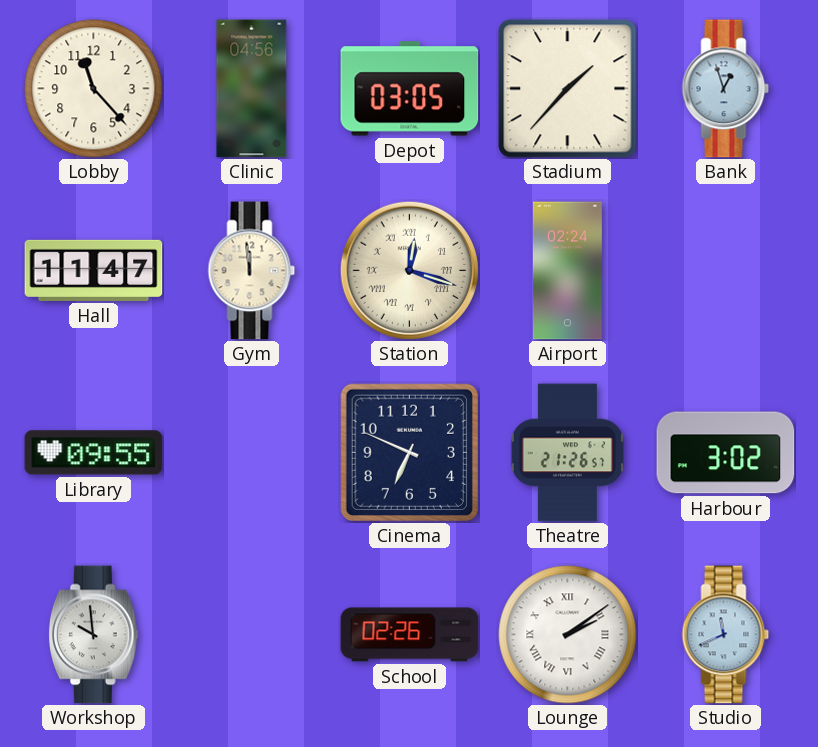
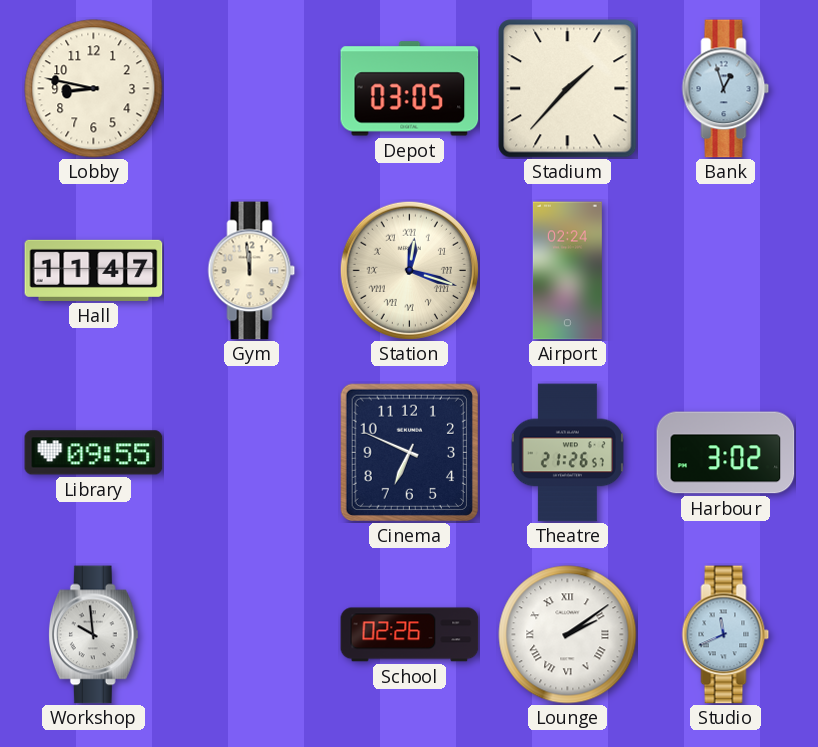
Lobby: 11:23 -> 8:47
Clinic: 04:56 -> none
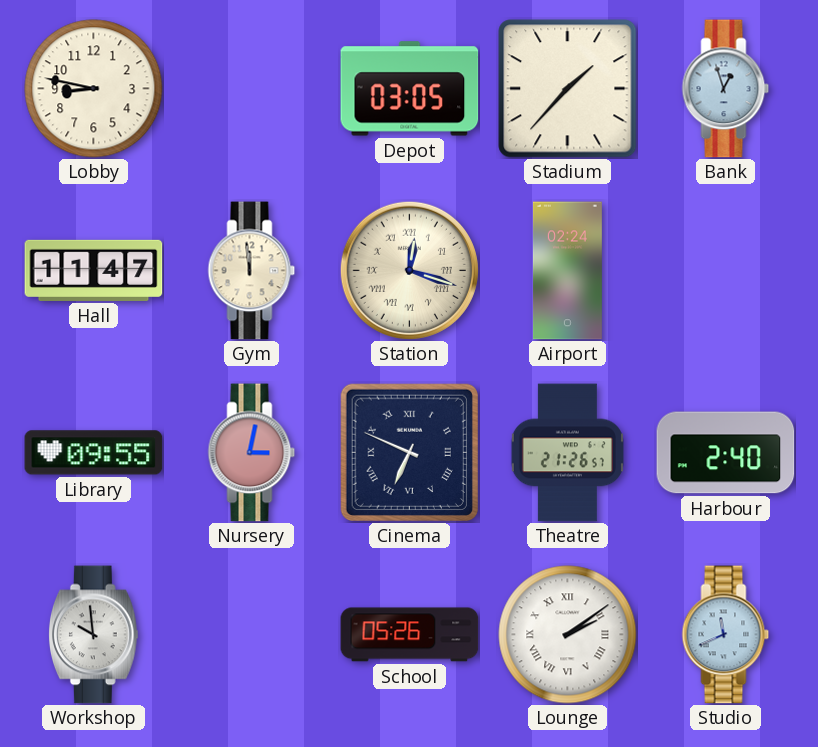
Nursery: none -> 3:02
Cinema numerals: Arabic -> Roman
Harbour: 3:02 -> 2:40
School: 02:26 -> 05:26
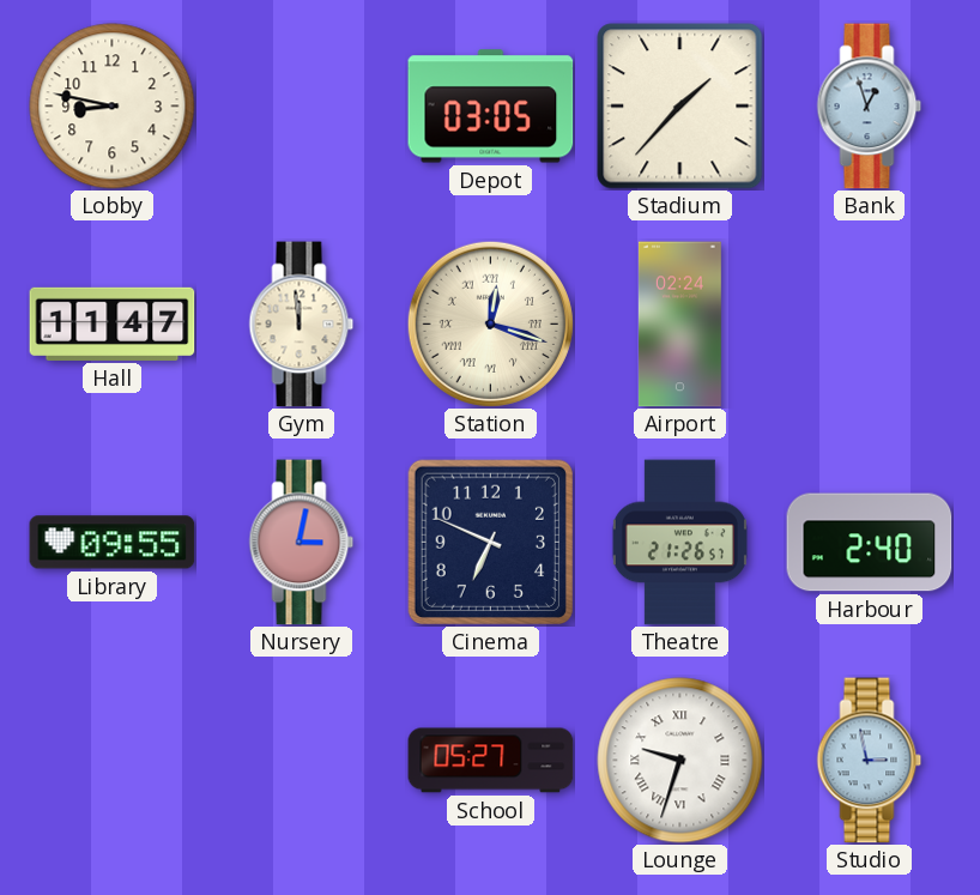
Cinema numerals: Roman -> Arabic
Workshop: 9:59 -> none
School: 05:26 -> 05:27
Lounge: 2:09 -> 9:33
Studio: 11:41 -> 2:58
